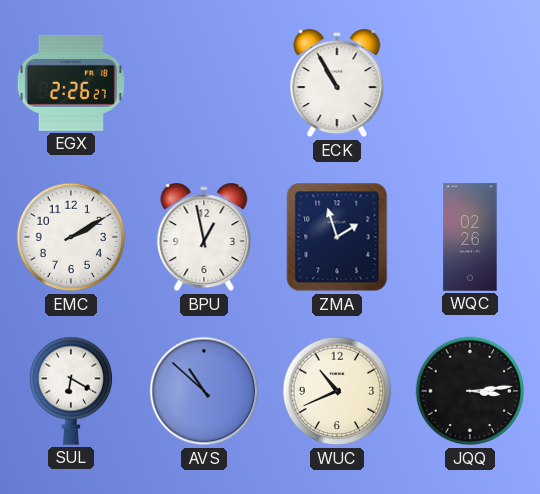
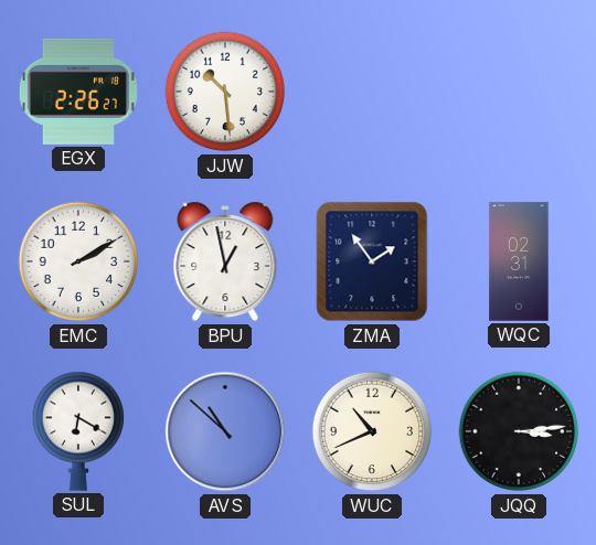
JJW: none -> 10:29
ECK: 10:55 -> none
ZMA: 1:57 -> 1:54
WQC: 02:26 -> 02:31
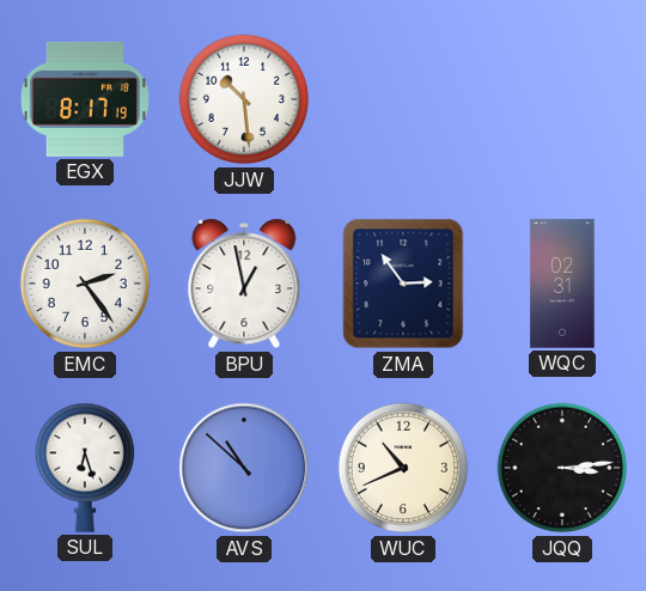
EGX: 2:26 -> 8:17
EMC: 2:10 -> 2:24
ZMA: 1:54 -> 2:54
SUL: 6:20 -> 6:27
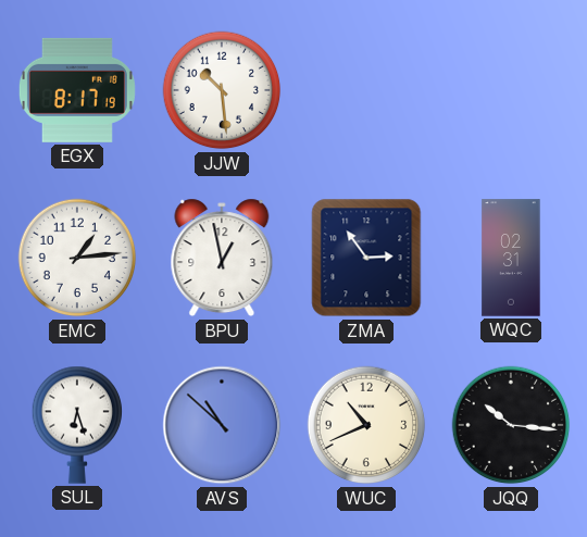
EMC: 2:24 -> 1:14
JQQ: 3:14 -> 10:16
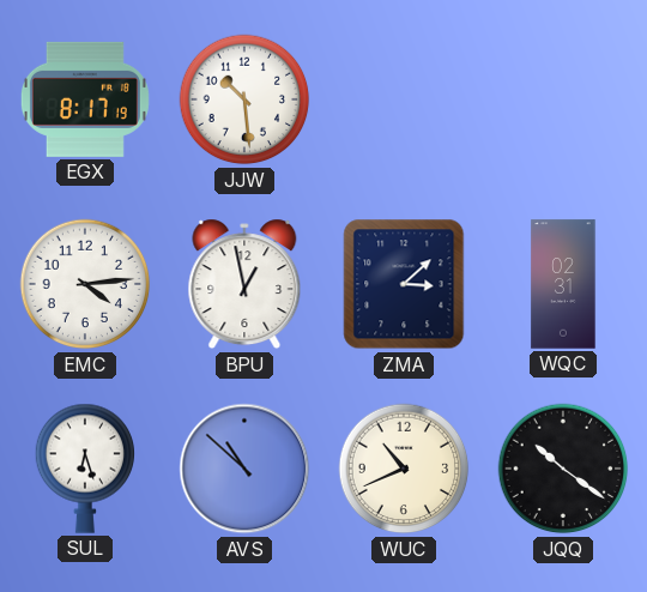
EMC: 1:14 -> 4:14
ZMA: 2:54 -> 3:08
JQQ: 10:16 -> 10:21
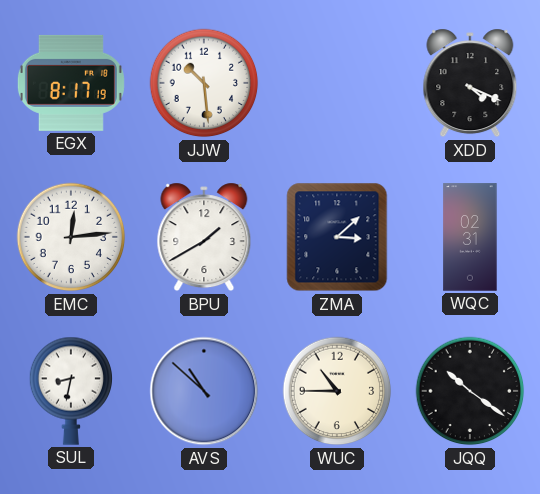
XDD: none -> 4:19
EMC: 4:14 -> 12:14
BPU: 12:58 -> 1:40
SUL: 6:27 -> 8:32
WUC: 10:41 -> 10:45
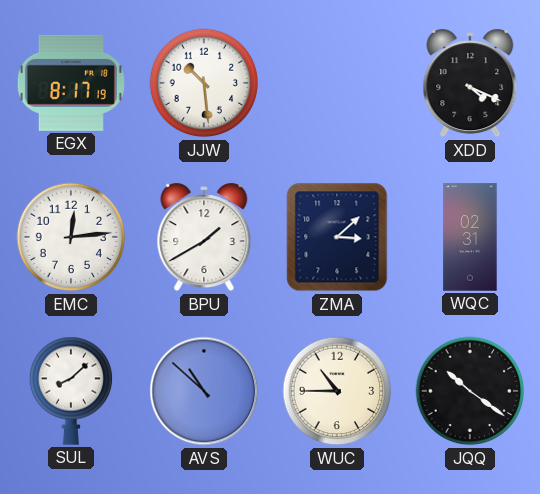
SUL: 8:32 -> 8:08
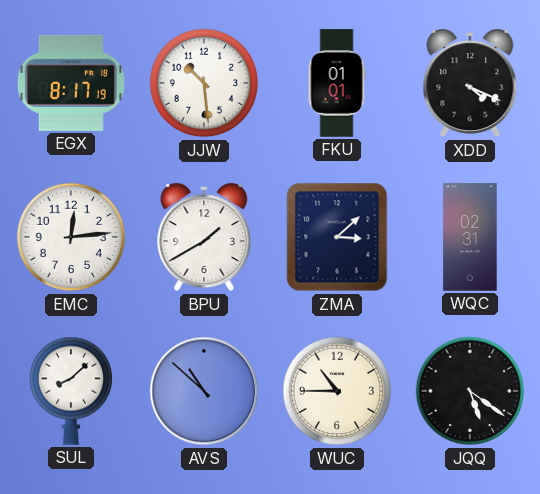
FKU: none -> 01:01
JQQ: 10:21 -> 5:21
